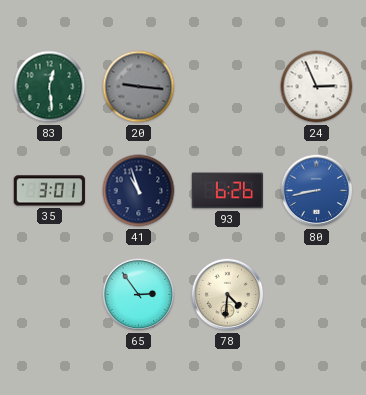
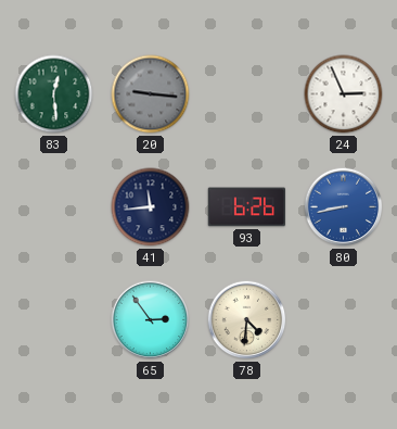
35: 3:01 -> none
41: 10:57 -> 11:44
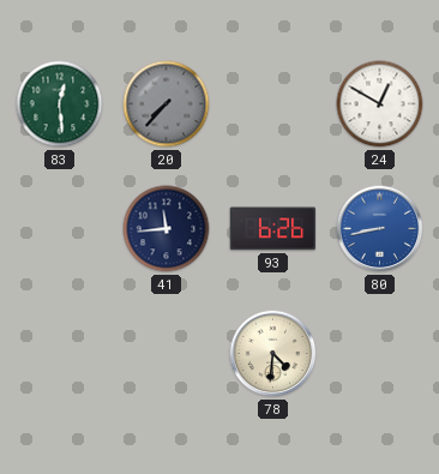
20: 9:16 -> 7:37
24: 2:56 -> 12:50
65: 2:54 -> none
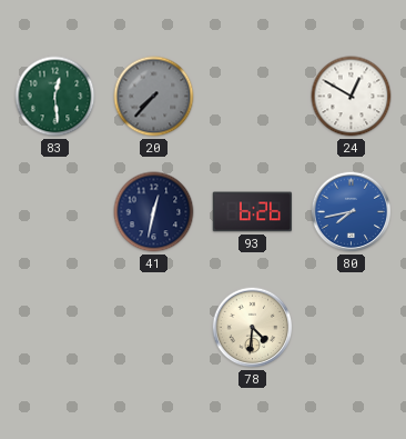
41: 11:44 -> 12:32
80: 8:43 -> 7:43
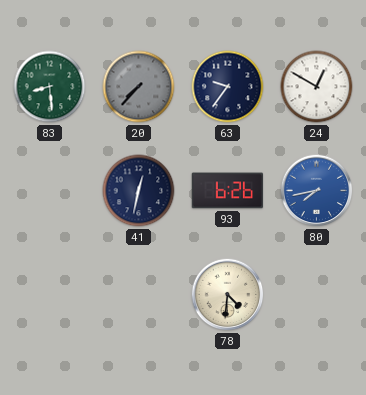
83: 12:29 -> 8:29
63: none -> 9:36
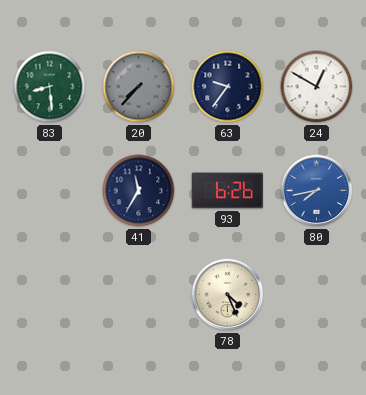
41: 12:32 -> 11:35
78: 4:31 -> 4:26
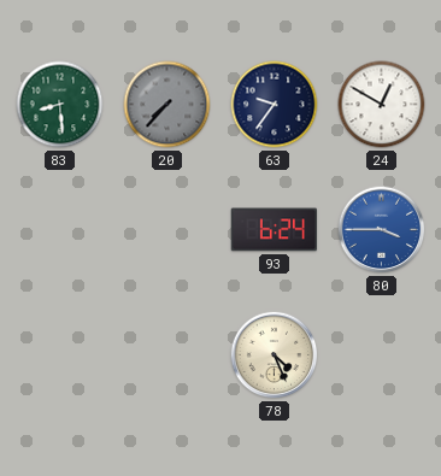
41: 11:35 -> none
93: 6:26 -> 6:24
80: 7:43 -> 3:45
